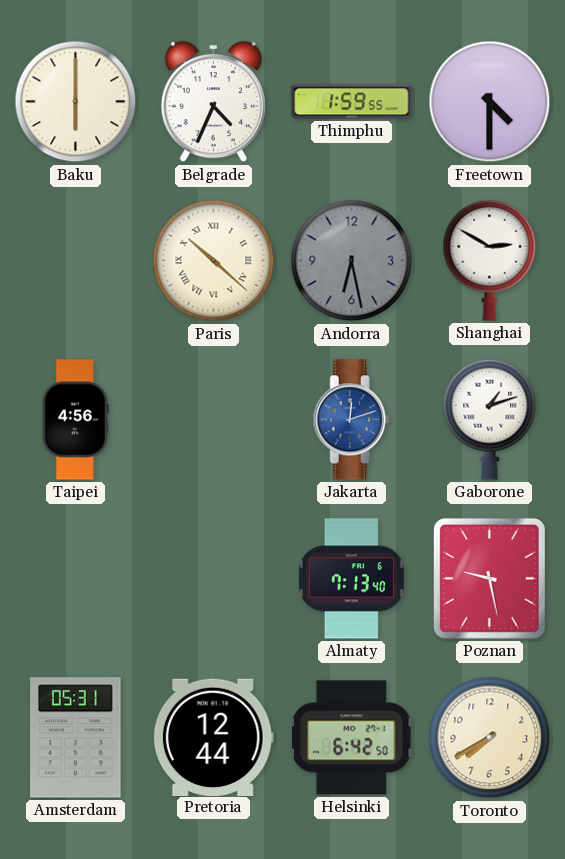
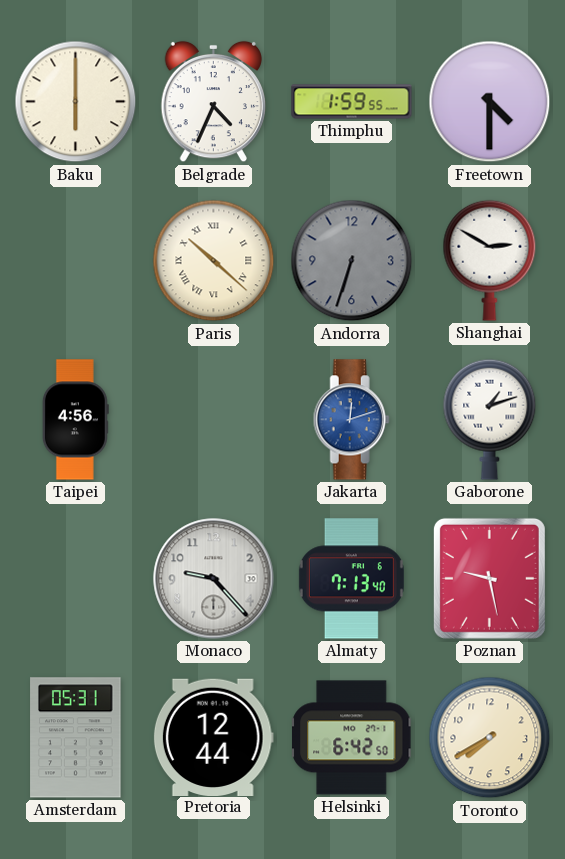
Andorra: 6:28 -> 6:33
Monaco: none -> 9:23
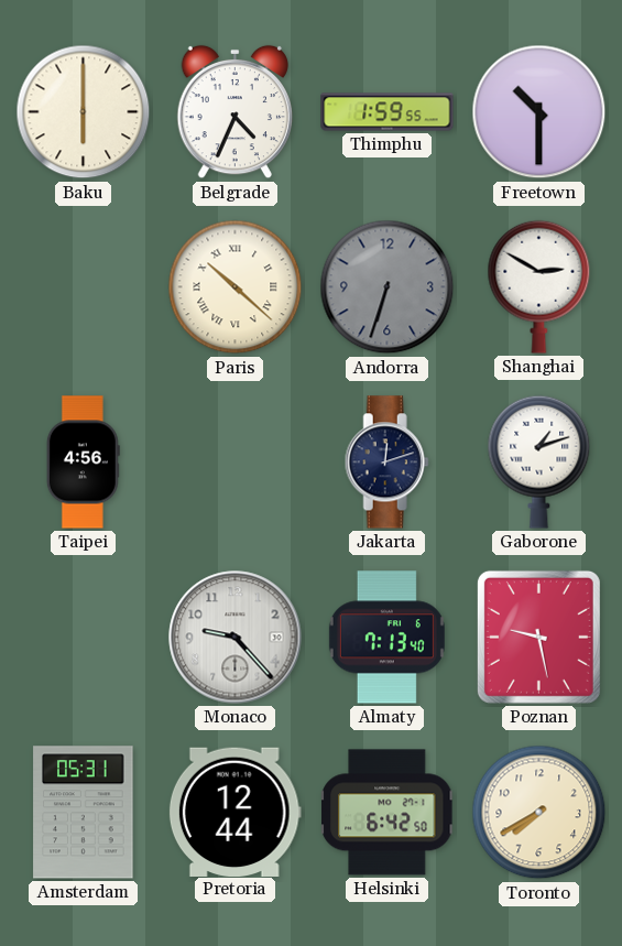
Freetown: 4:30 -> 10:30
Jakarta dial: blue -> navy
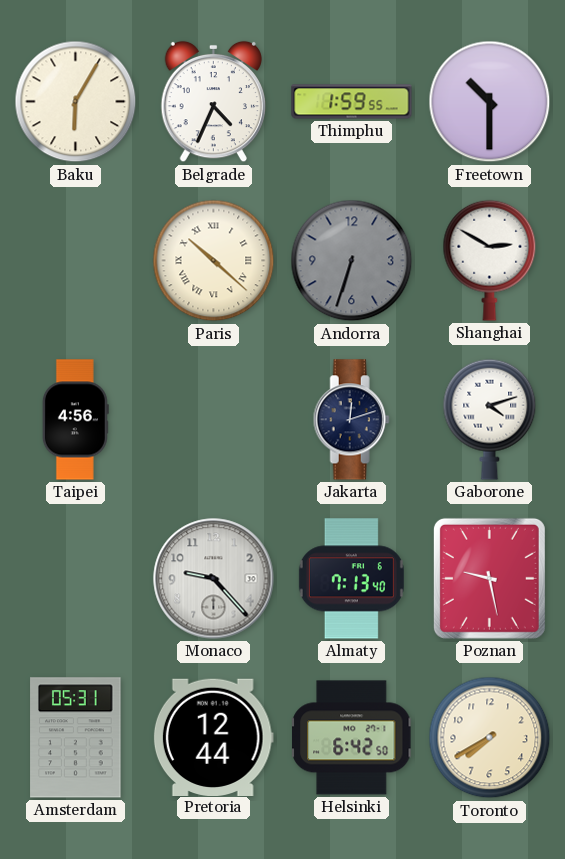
Baku: 6:00 -> 6:05
Gaborone: 1:12 -> 4:12
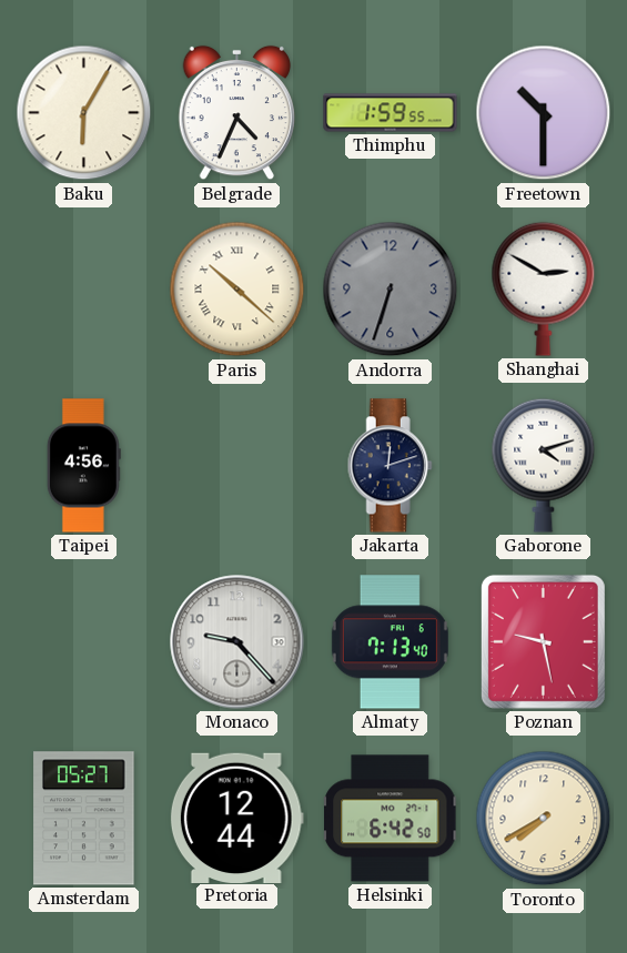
Amsterdam: 05:31 -> 05:27
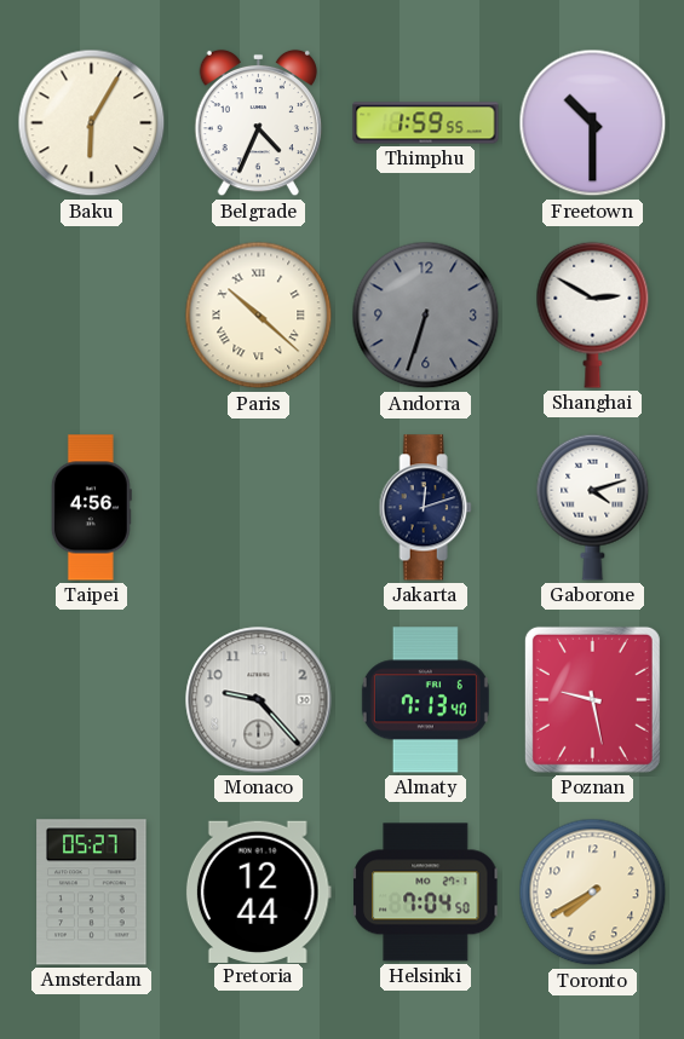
Helsinki: 6:42 -> 7:04
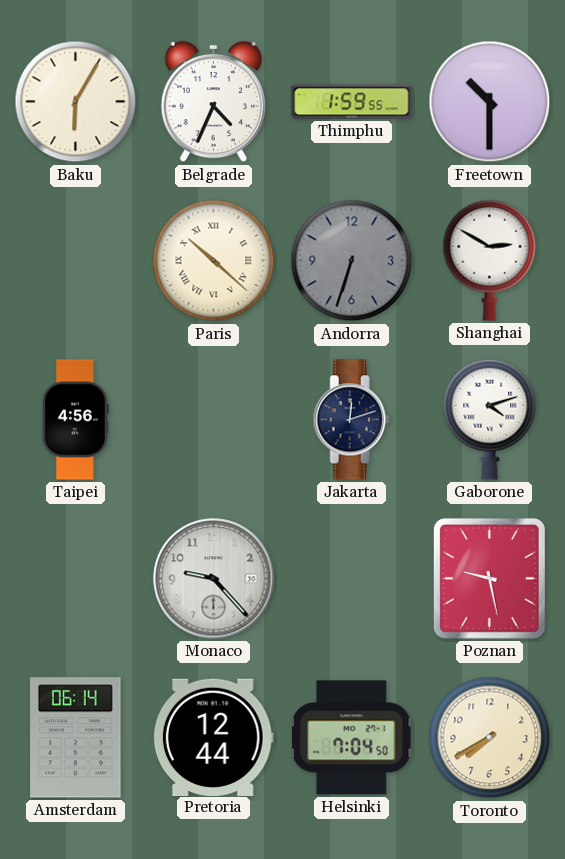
Almaty: 7:13 -> none
Amsterdam: 05:27 -> 06:14
